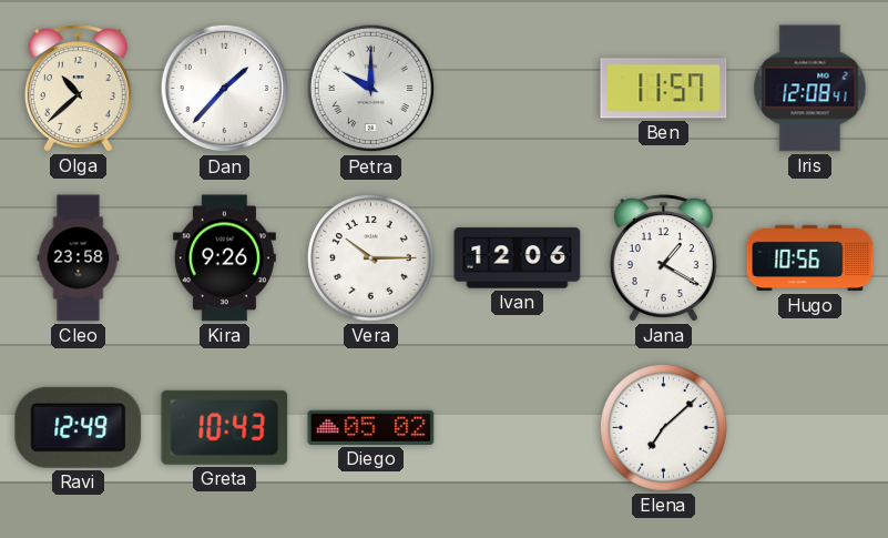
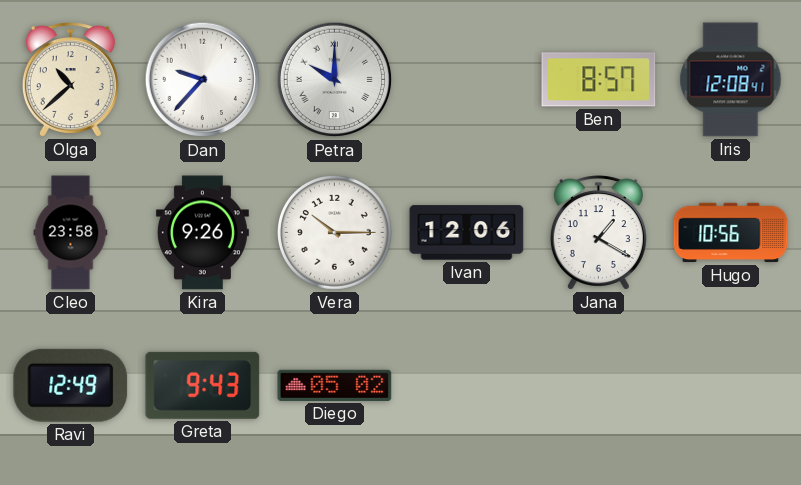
Dan: 1:37 -> 9:37
Ben: 11:57 -> 8:57
Greta: 10:43 -> 9:43
Elena: 7:08 -> none
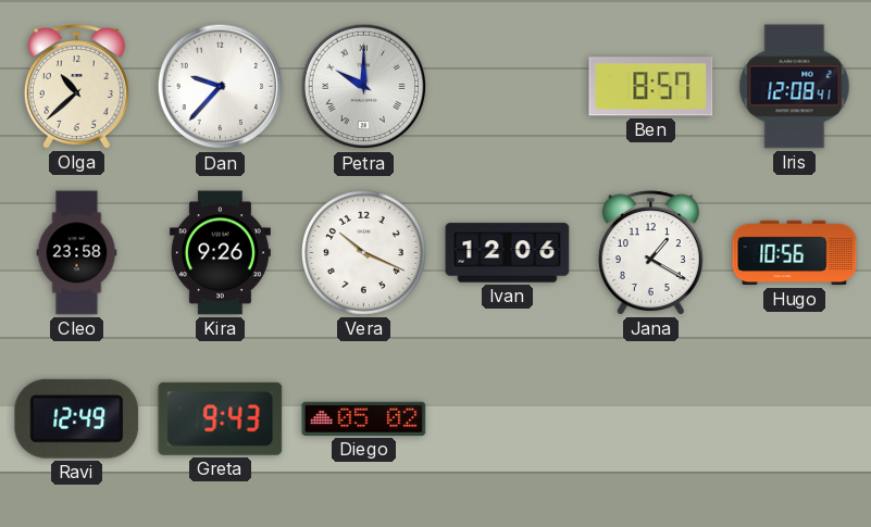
Vera: 10:15 -> 10:19
